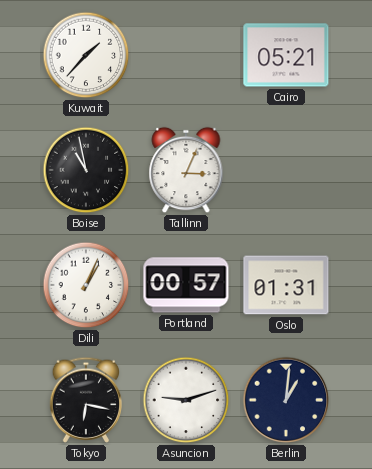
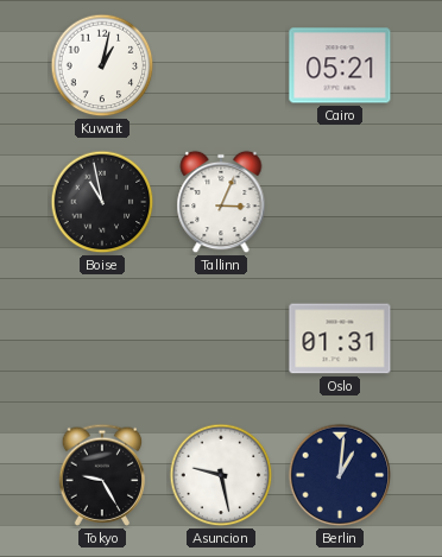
Kuwait: 1:37 -> 1:02
Dili: 1:04 -> none
Portland: 00:57 -> none
Tokyo: 6:17 -> 9:25
Asuncion: 9:12 -> 9:28
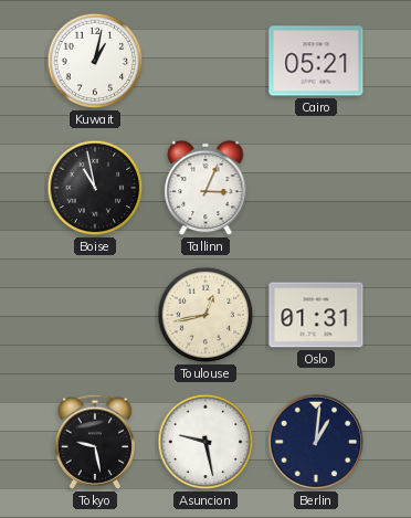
Toulouse: none -> 12:43
Tokyo: 9:25 -> 9:28
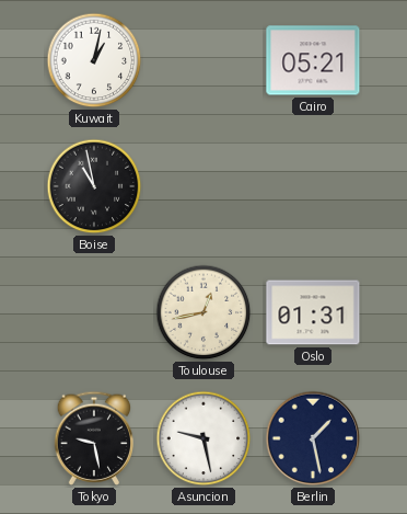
Tallinn: 3:04 -> none
Berlin: 1:01 -> 1:28
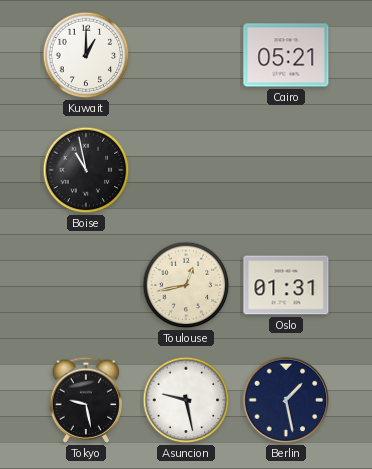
Kuwait: 1:02 -> 1:00
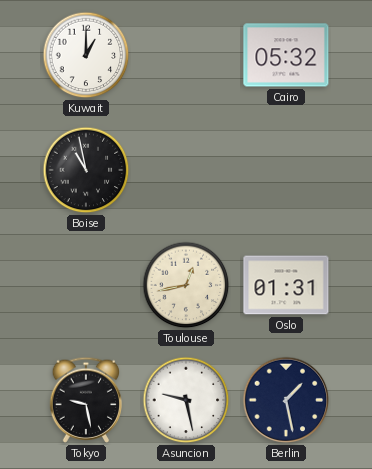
Cairo: 05:21 -> 05:32
